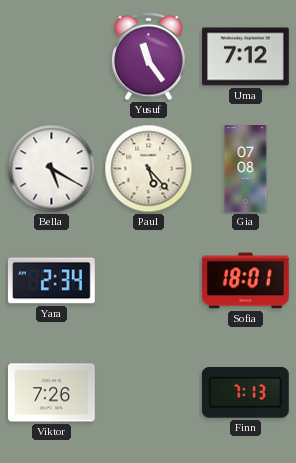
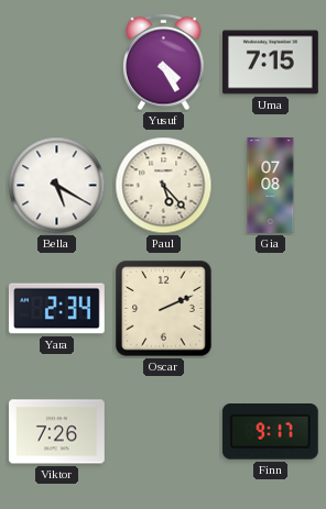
Yusuf: 11:24 -> 4:25
Uma: 7:12 -> 7:15
Oscar: none -> 2:11
Sofia: 18:01 -> none
Finn: 7:13 -> 9:17
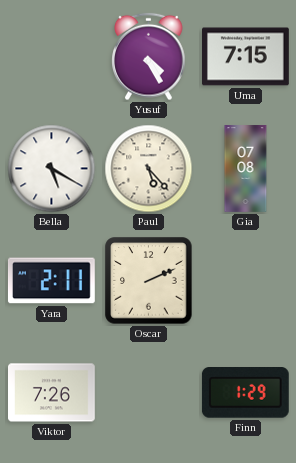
Yara: 2:34 -> 2:11
Finn: 9:17 -> 1:29
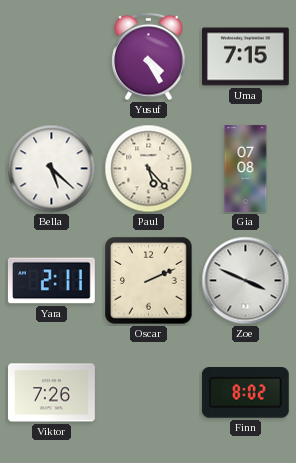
Bella: 5:20 -> 5:22
Zoe: none -> 3:49
Finn: 1:29 -> 8:02
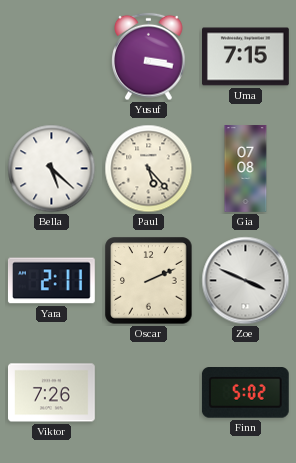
Yusuf: 4:25 -> 3:17
Finn: 8:02 -> 5:02
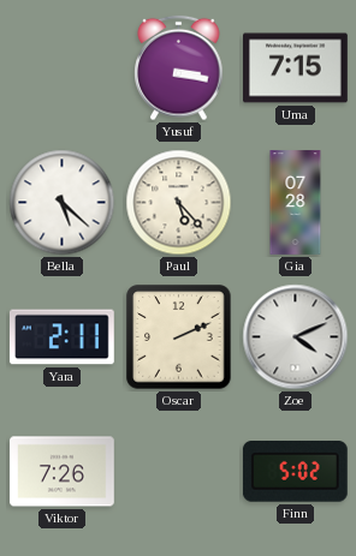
Gia: 07:08 -> 07:28
Zoe: 3:49 -> 4:11
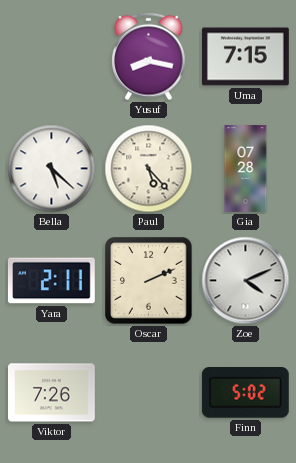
Yusuf: 3:17 -> 8:17
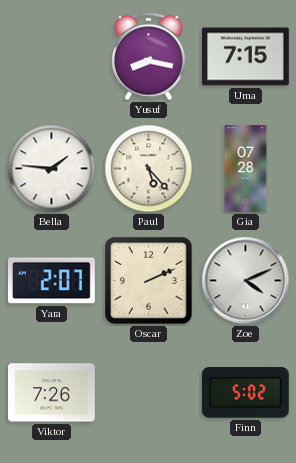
Bella: 5:22 -> 1:46
Yara: 2:11 -> 2:07
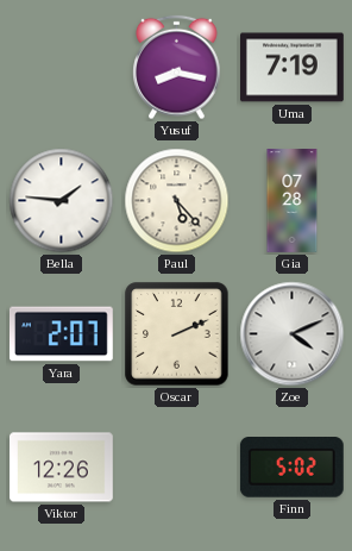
Uma: 7:15 -> 7:19
Viktor: 7:26 -> 12:26
